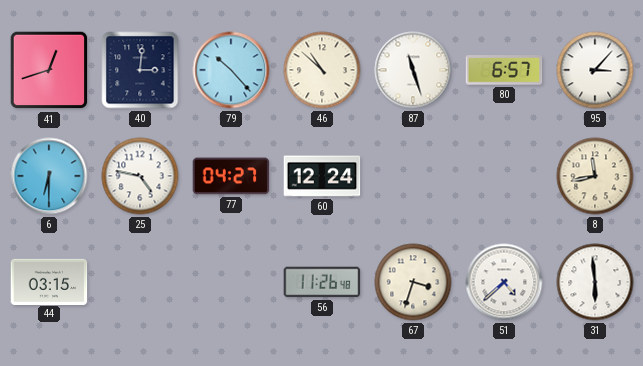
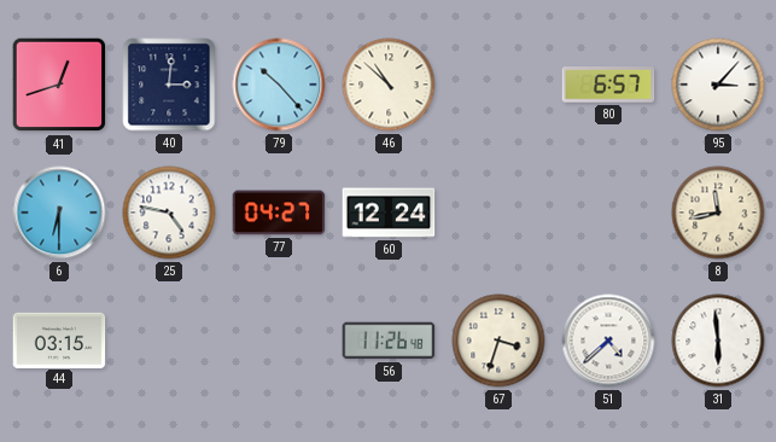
87: 11:27 -> none
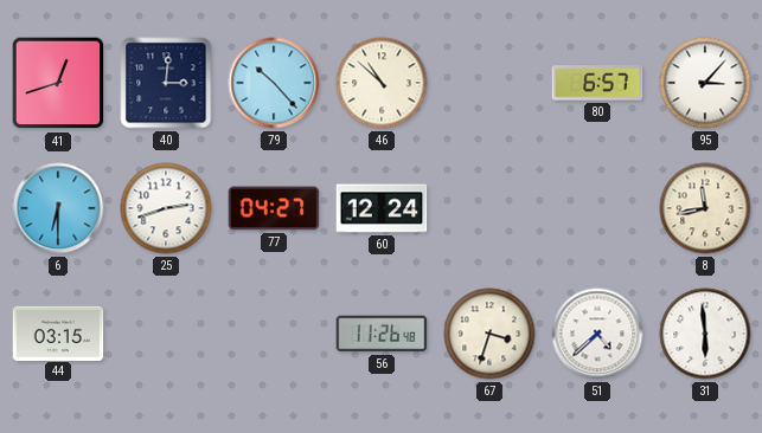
25: 4:47 -> 2:42
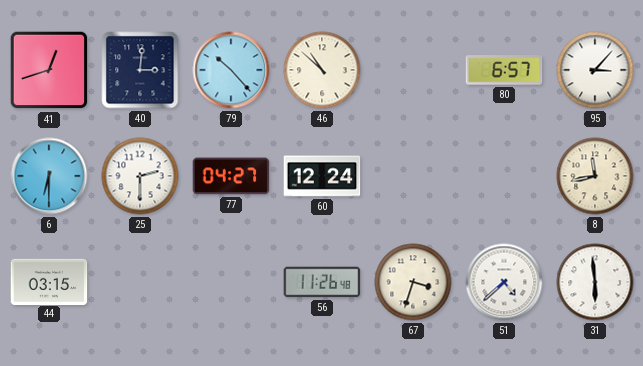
25: 2:42 -> 2:30
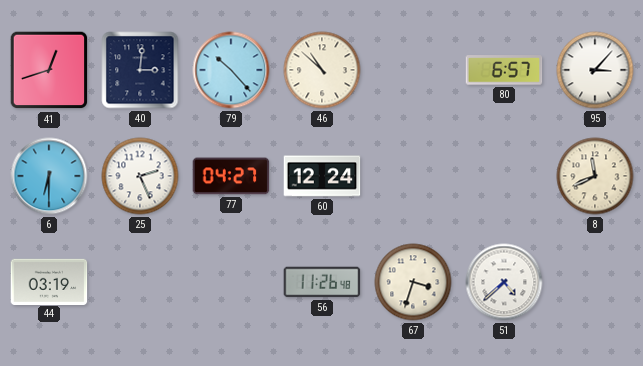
25: 2:30 -> 2:26
8: 11:43 -> 11:41
44: 03:15 -> 03:19
31: 5:59 -> none
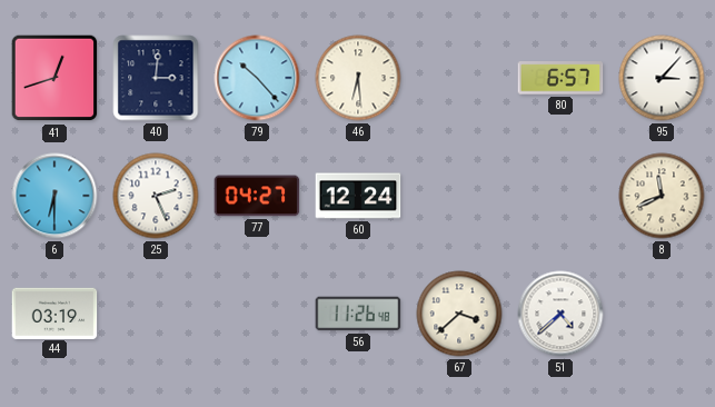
46: 10:52 -> 6:29
67: 3:33 -> 3:38
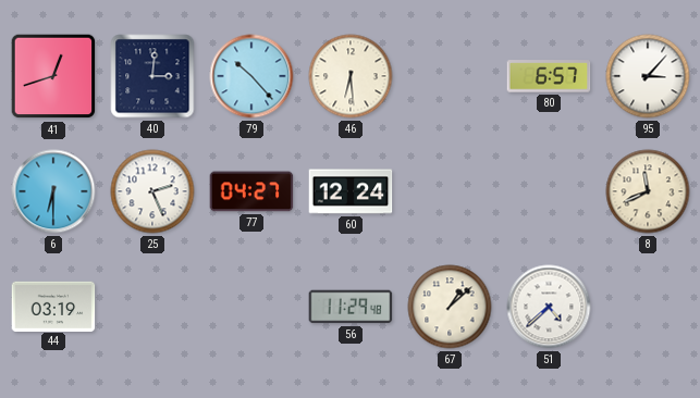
56: 11:26 -> 11:29
67: 3:38 -> 1:08
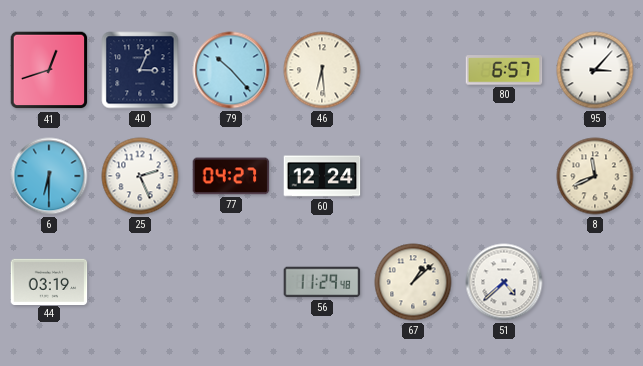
40: 3:01 -> 3:04
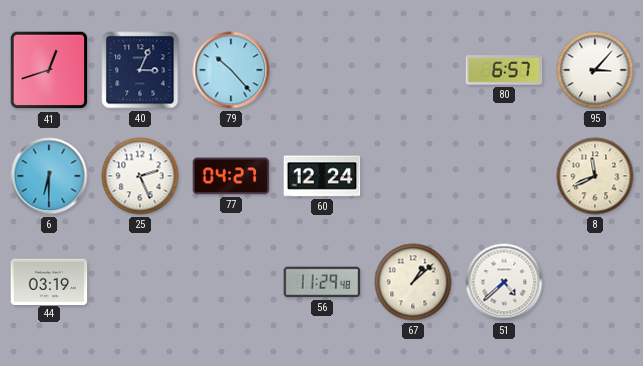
46: 6:29 -> none
